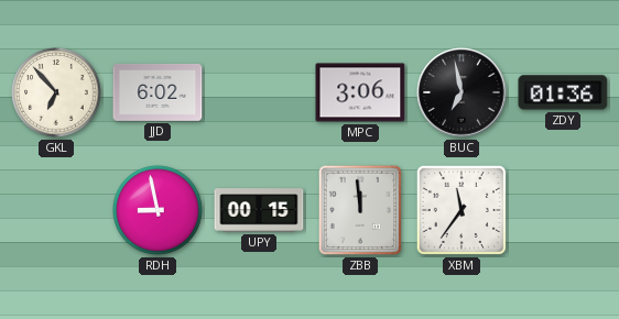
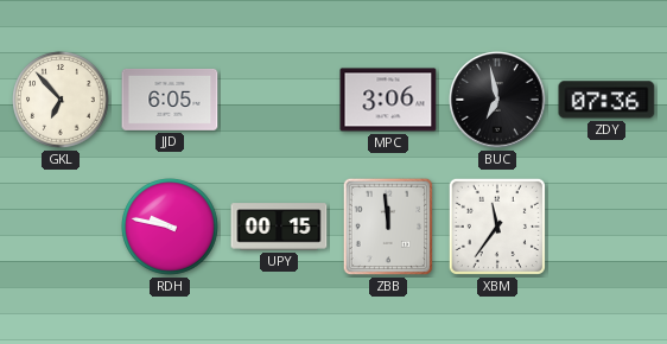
JJD: 6:02 -> 6:05
ZDY: 01:36 -> 07:36
RDH: 8:58 -> 9:47
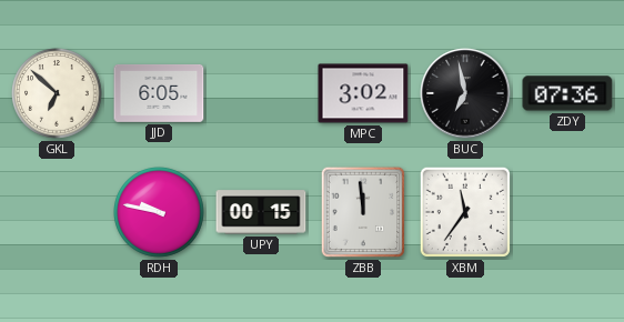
GKL: 6:53 -> 6:52
MPC: 3:06 -> 3:02
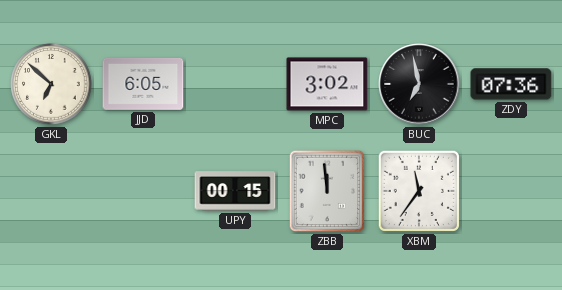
RDH: 9:47 -> none
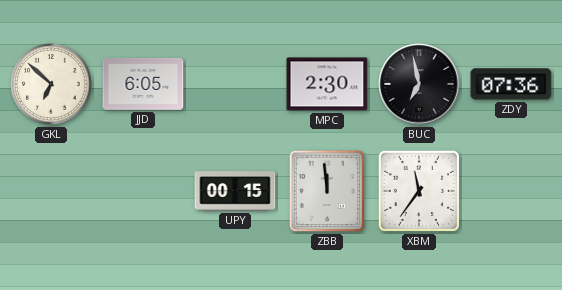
MPC: 3:02 -> 2:30
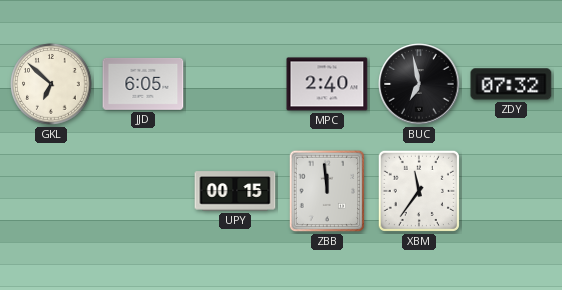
MPC: 2:30 -> 2:40
ZDY: 07:36 -> 07:32
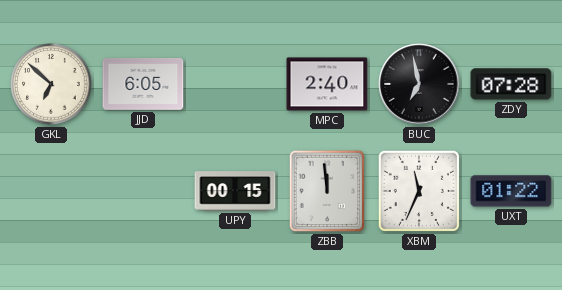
ZDY: 07:32 -> 07:28
XBM: 11:36 -> 11:34
UXT: none -> 01:22
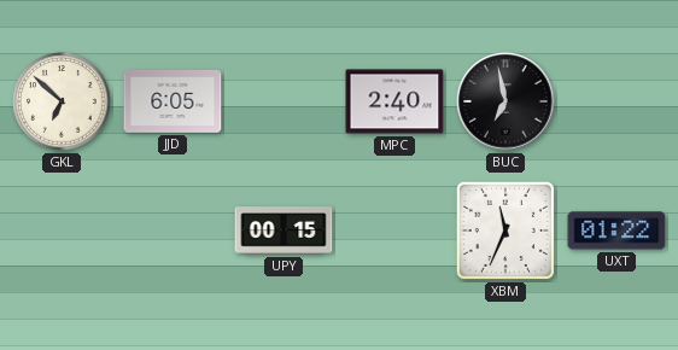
ZDY: 07:28 -> none
ZBB: 11:59 -> none
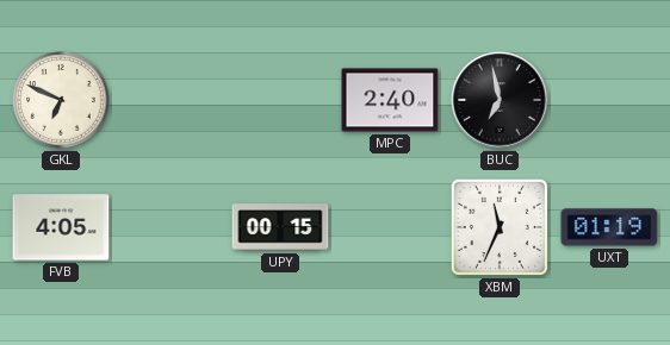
GKL: 6:52 -> 6:49
JJD: 6:05 -> none
FVB: none -> 4:05
UXT: 01:22 -> 01:19
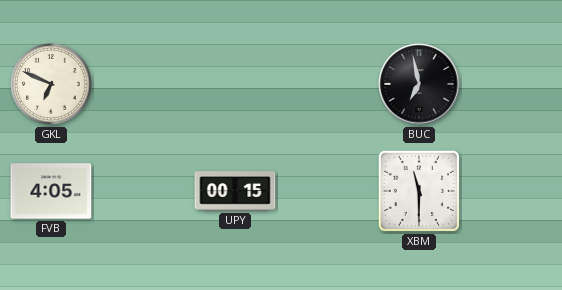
MPC: 2:40 -> none
XBM: 11:34 -> 11:30
UXT: 01:19 -> none
